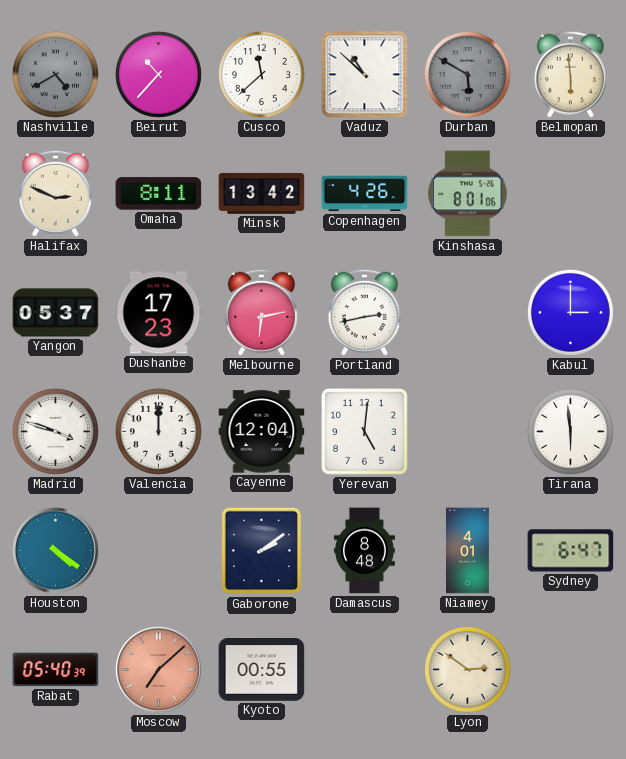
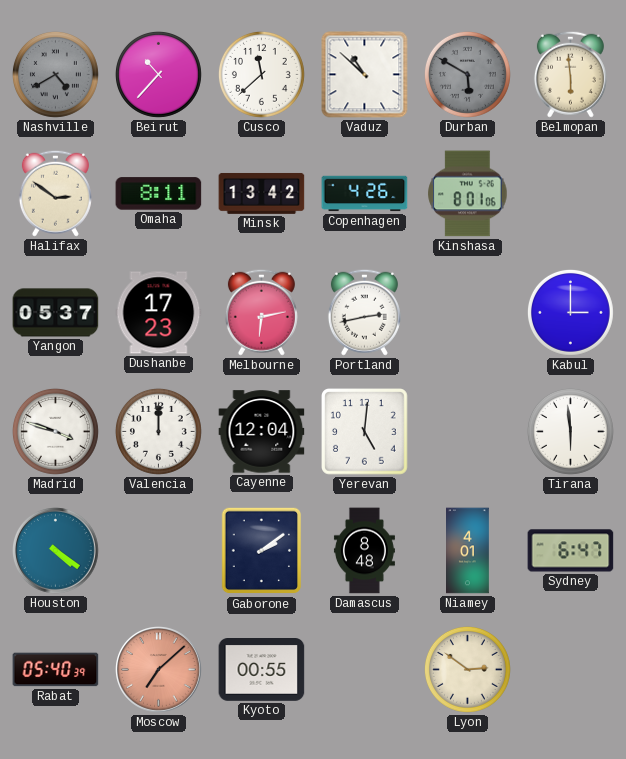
Halifax: 2:49 -> 2:51
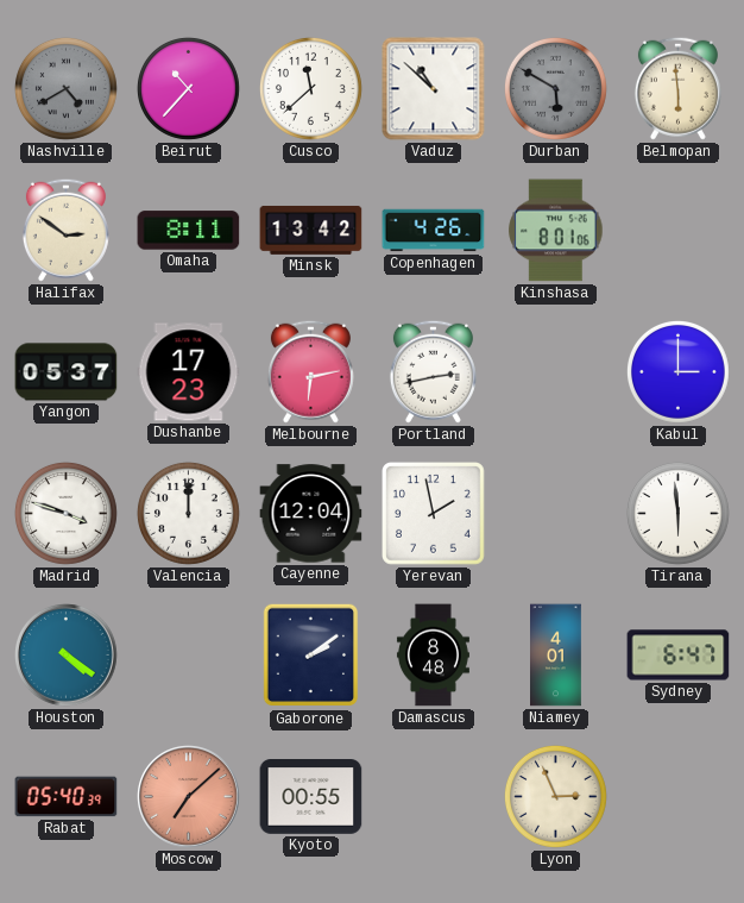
Yerevan: 5:01 -> 1:58
Lyon: 2:51 -> 2:56
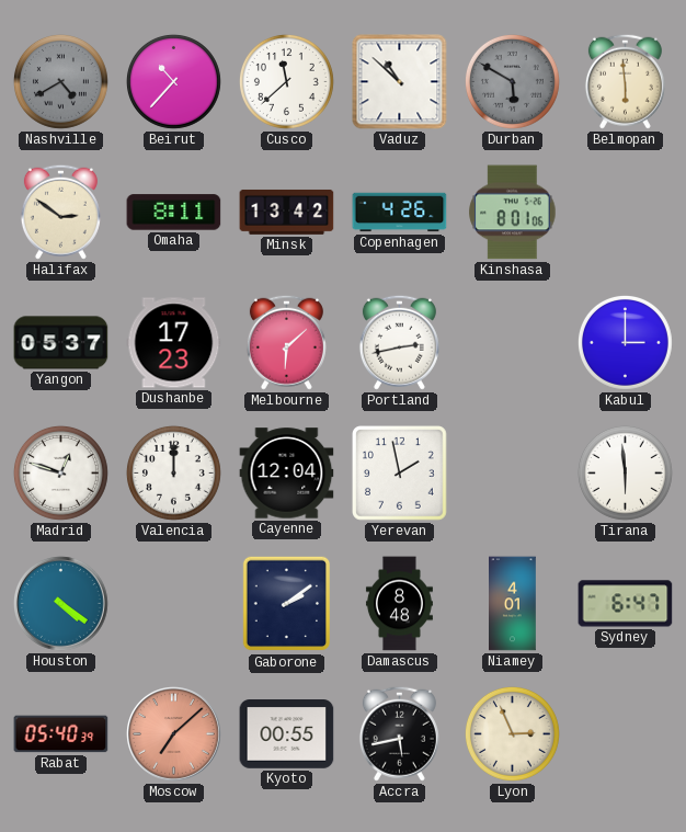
Melbourne: 6:13 -> 6:08
Madrid: 3:48 -> 12:48
Accra: none -> 5:43
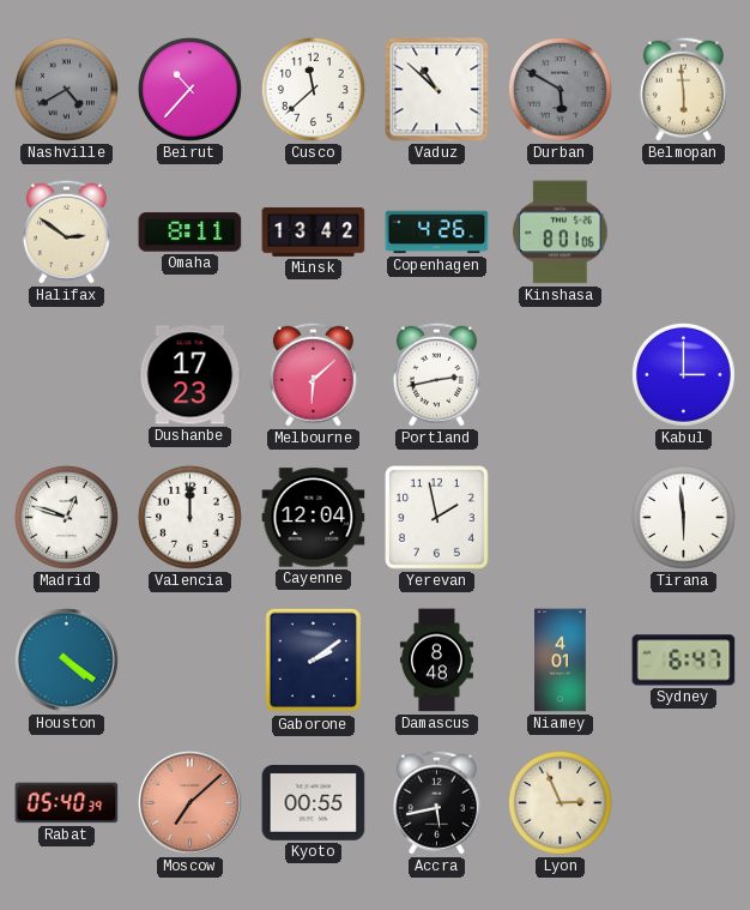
Yangon: 05:37 -> none
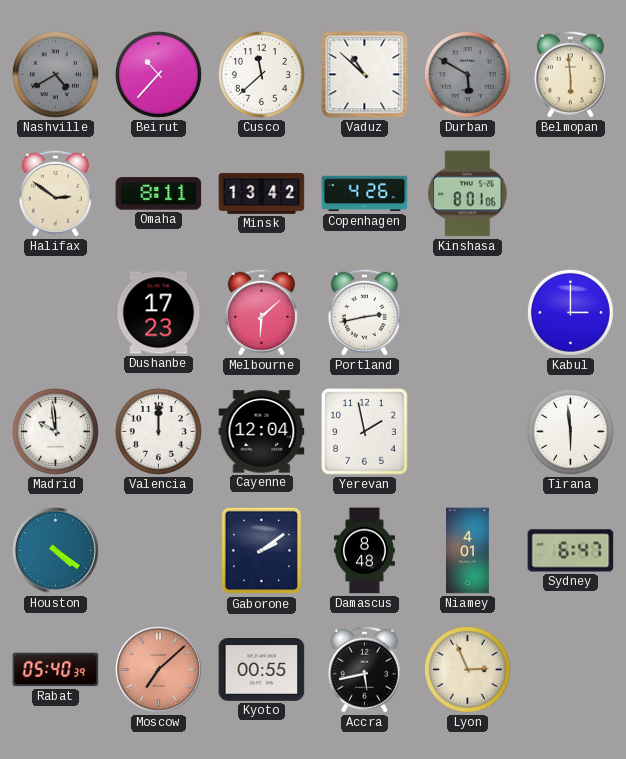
Madrid: 12:48 -> 9:59
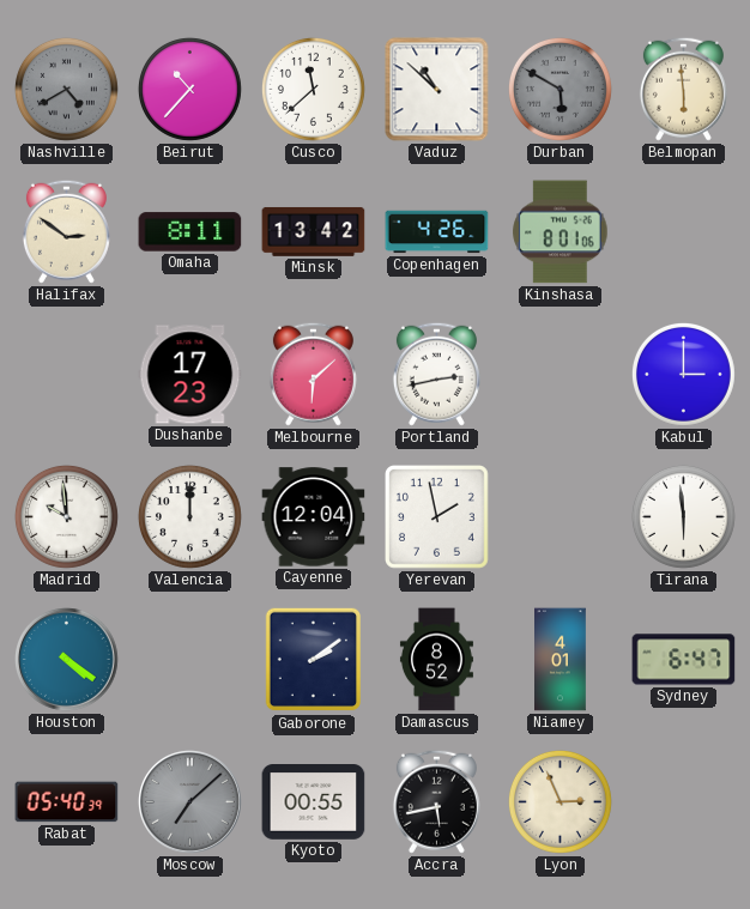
Damascus: 8:48 -> 8:52
Moscow dial: salmon -> grey
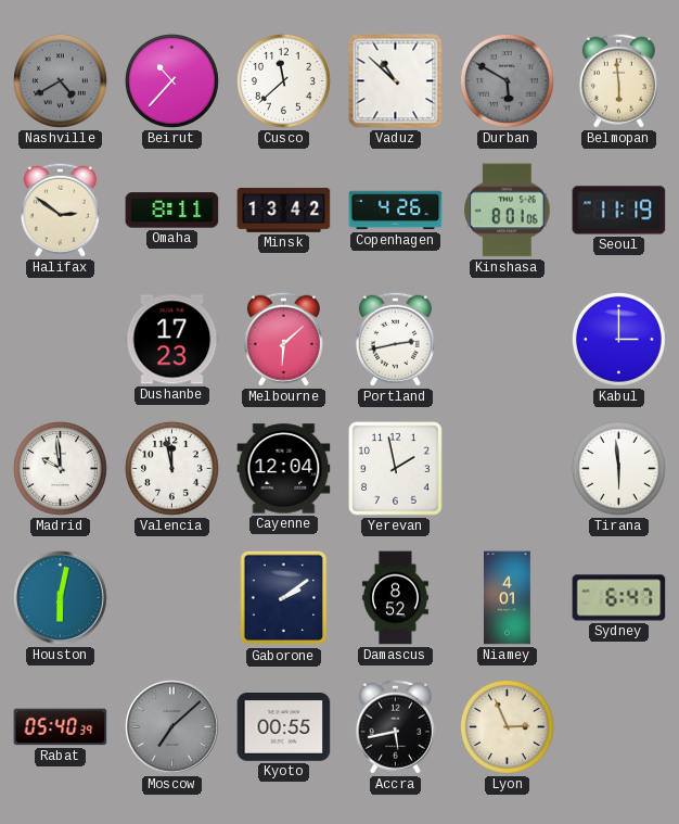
Seoul: none -> 11:19
Valencia: 12:00 -> 11:58
Houston: 4:21 -> 6:02
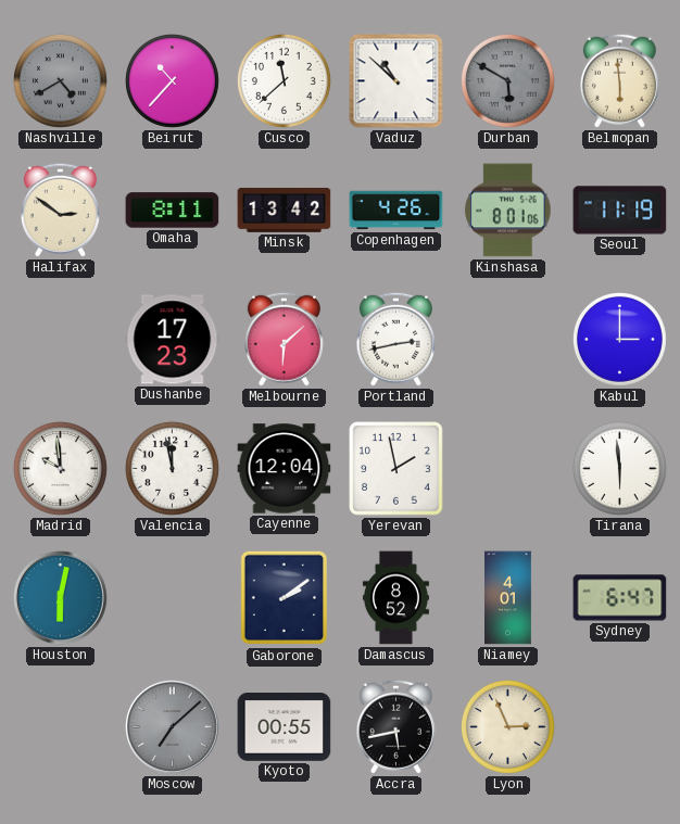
Rabat: 05:40 -> none
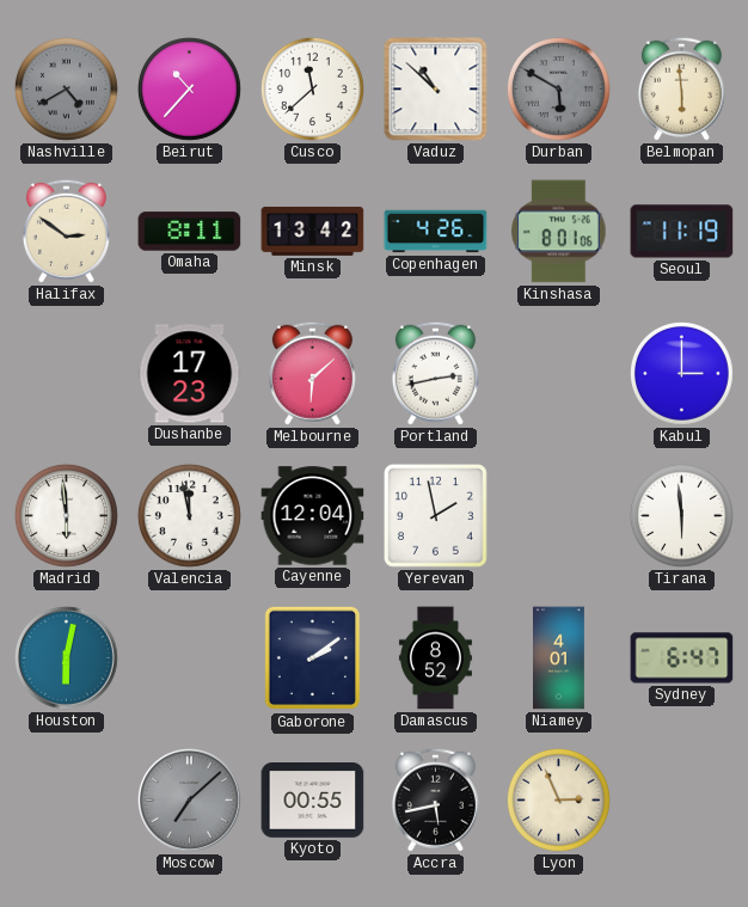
Madrid: 9:59 -> 5:59
